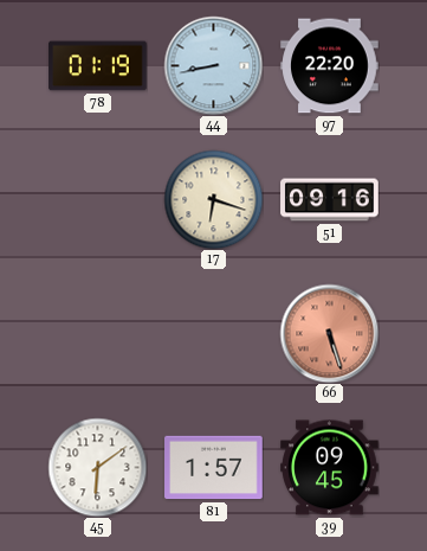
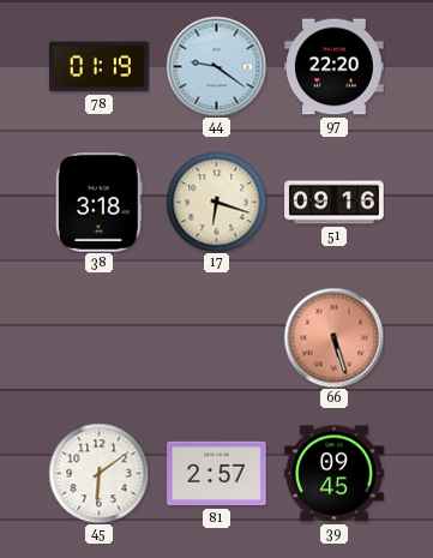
44: 8:43 -> 9:21
38: none -> 3:18
81: 1:57 -> 2:57
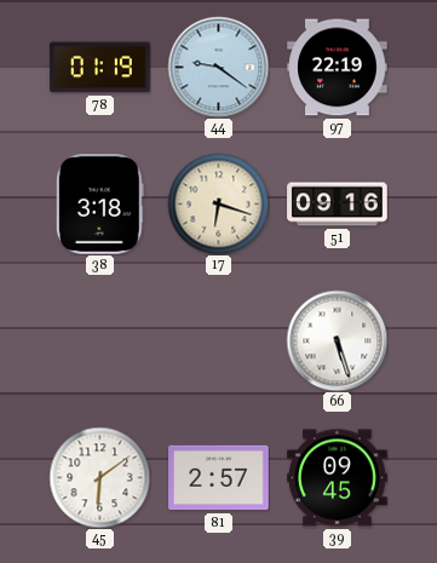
97: 22:20 -> 22:19
66 dial: salmon -> white
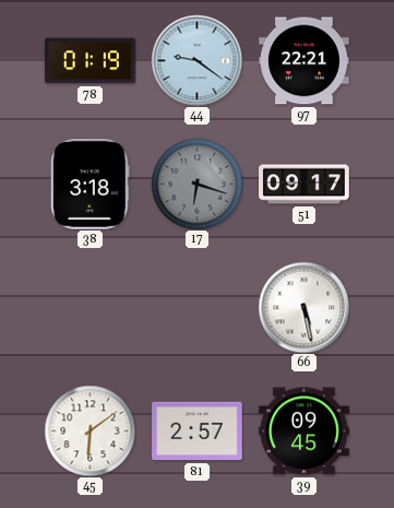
97: 22:19 -> 22:21
17 dial: cream -> grey
51: 09:16 -> 09:17
66: 5:27 -> 5:28
